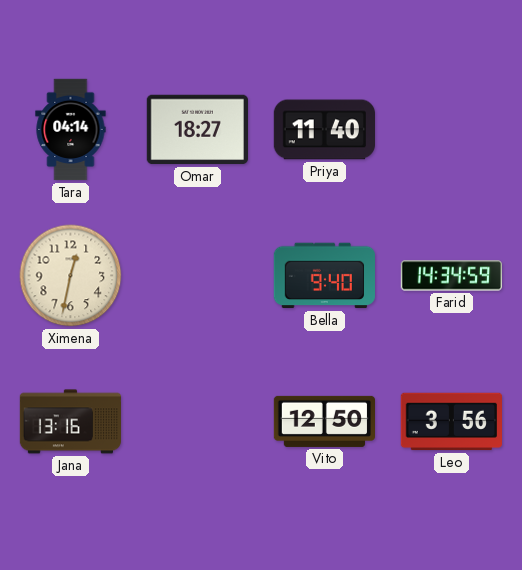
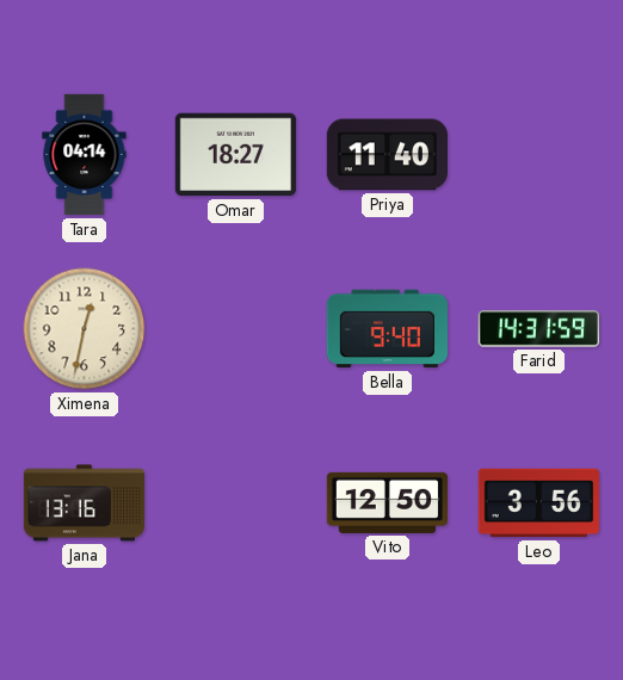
Farid: 14:34 -> 14:31
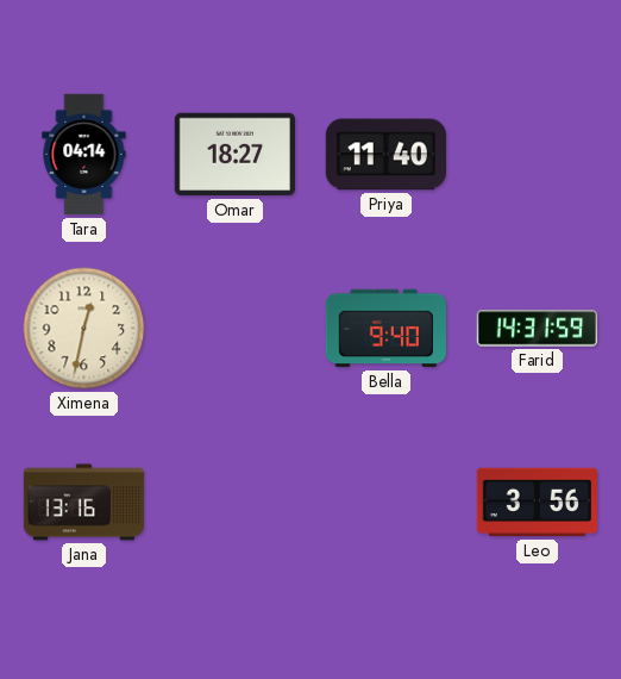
Vito: 12:50 -> none
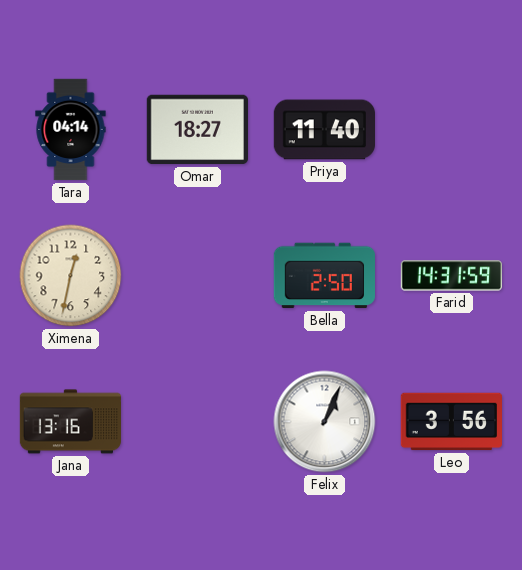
Bella: 9:40 -> 2:50
Felix: none -> 1:04
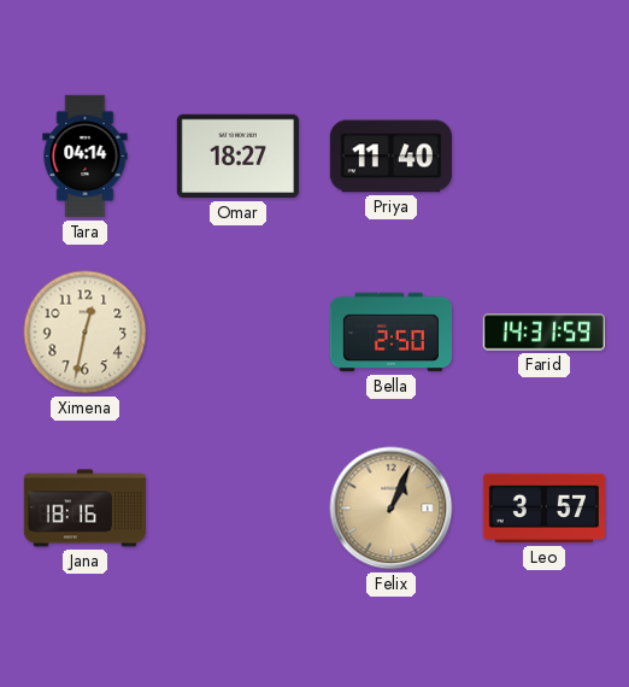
Jana: 13:16 -> 18:16
Felix dial: white -> champagne
Leo: 3:56 -> 3:57
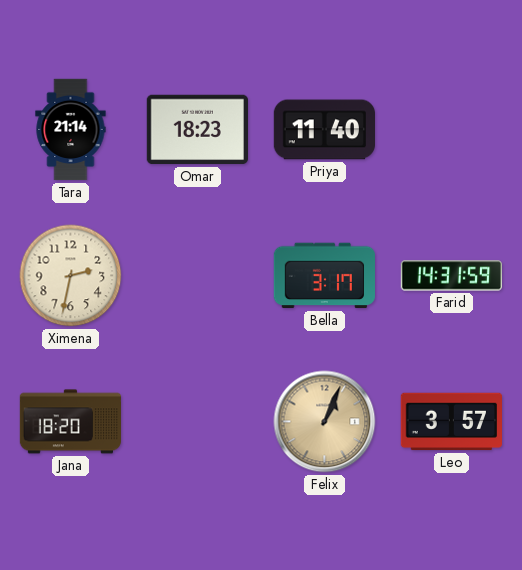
Tara: 04:14 -> 21:14
Omar: 18:27 -> 18:23
Ximena: 12:32 -> 2:32
Bella: 2:50 -> 3:17
Jana: 18:16 -> 18:20
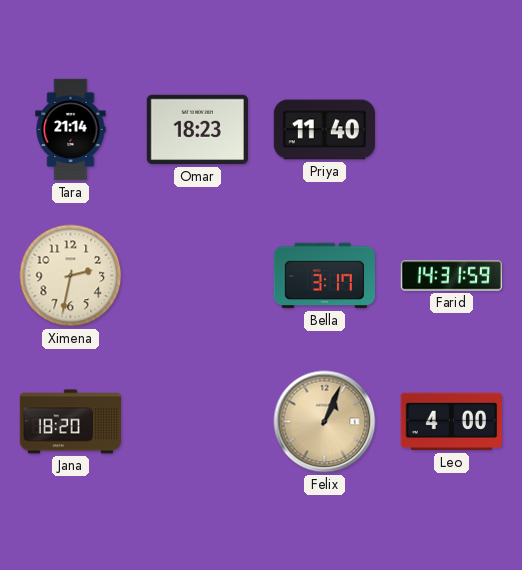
Leo: 3:57 -> 4:00
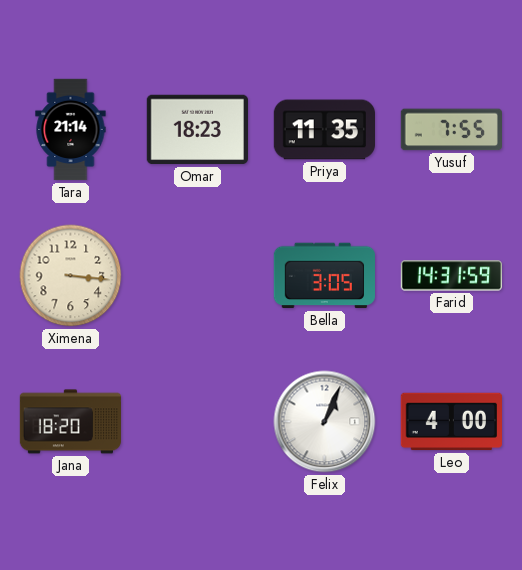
Priya: 11:40 -> 11:35
Yusuf: none -> 7:55
Ximena: 2:32 -> 3:16
Bella: 3:17 -> 3:05
Felix dial: champagne -> white
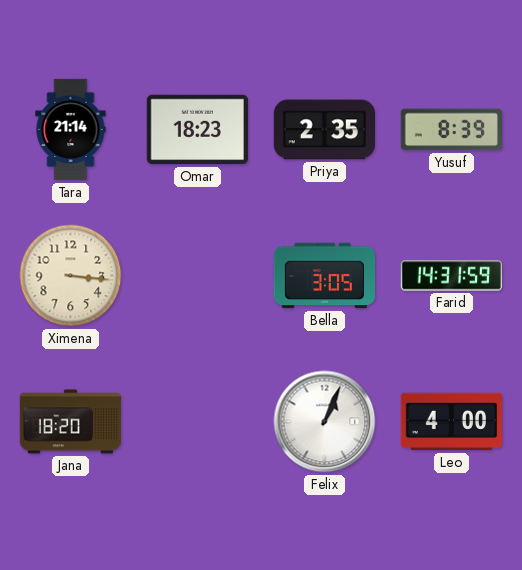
Priya: 11:35 -> 2:35
Yusuf: 7:55 -> 8:39
